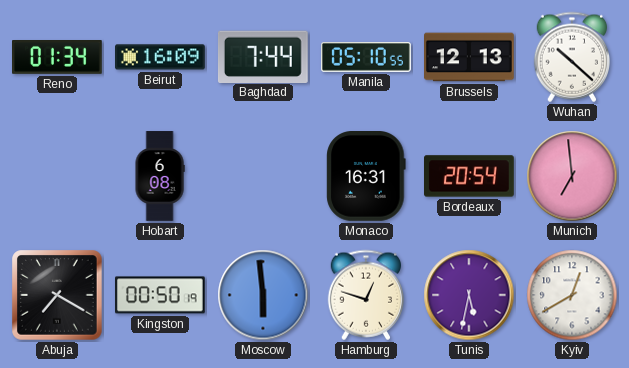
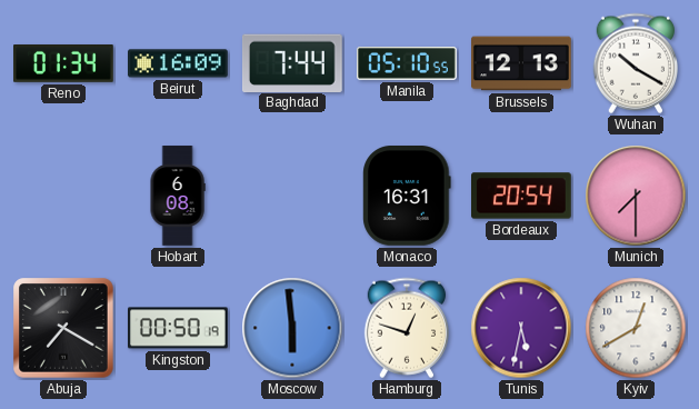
Wuhan: 10:22 -> 10:20
Munich: 6:59 -> 7:30
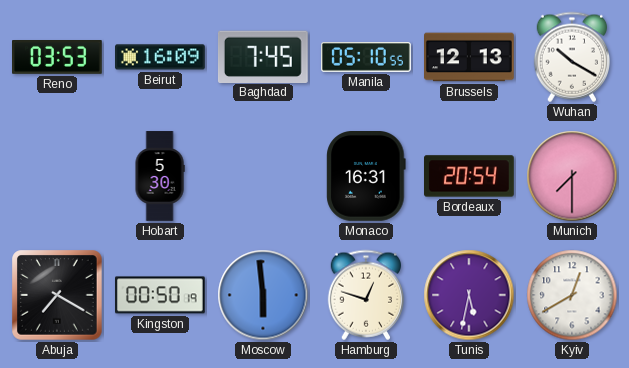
Reno: 01:34 -> 03:53
Baghdad: 7:44 -> 7:45
Hobart: 6:08 -> 5:30
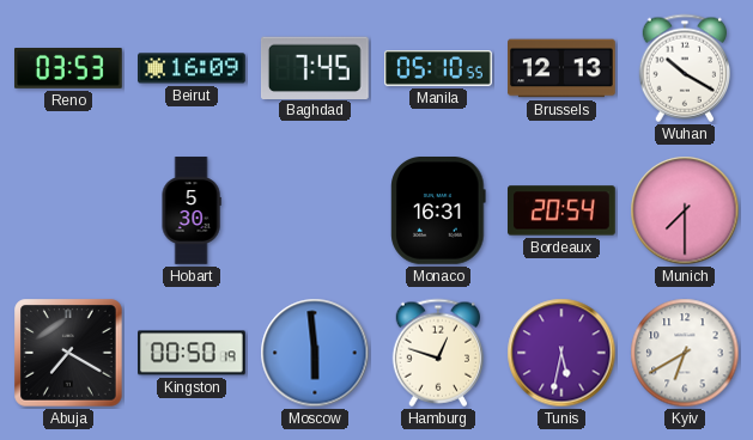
Kyiv: 12:40 -> 6:40
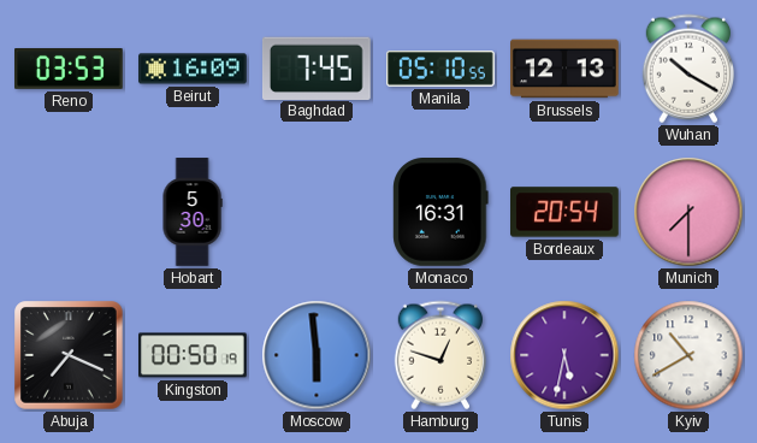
Abuja: 7:20 -> 7:19
Kyiv: 6:40 -> 10:40
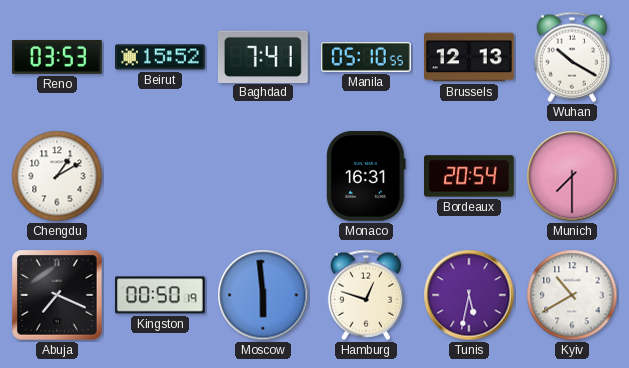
Beirut: 16:09 -> 15:52
Baghdad: 7:45 -> 7:41
Chengdu: none -> 1:10
Hobart: 5:30 -> none
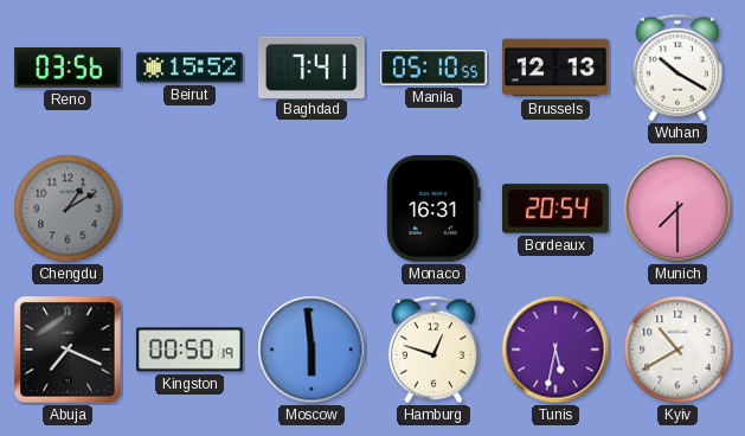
Reno: 03:53 -> 03:56
Chengdu dial: white -> grey
